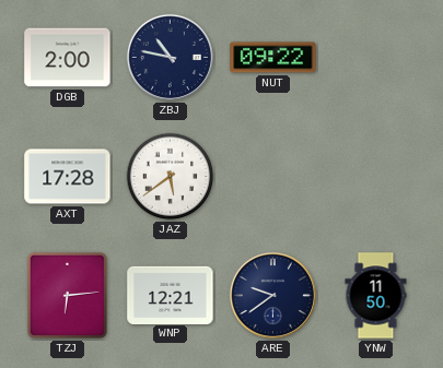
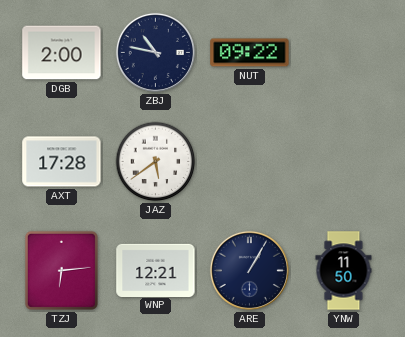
ARE: 9:39 -> 1:05
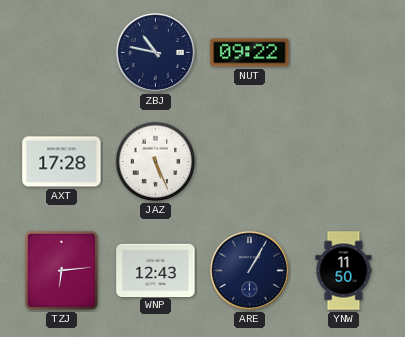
DGB: 2:00 -> none
JAZ: 5:39 -> 5:26
WNP: 12:21 -> 12:43
